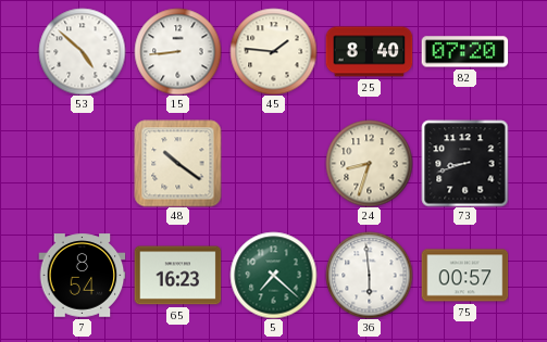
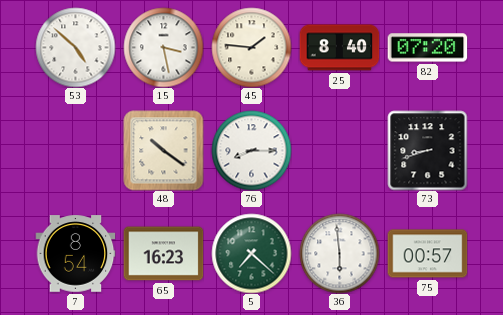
15: 8:44 -> 3:28
76: none -> 8:15
24: 8:33 -> none
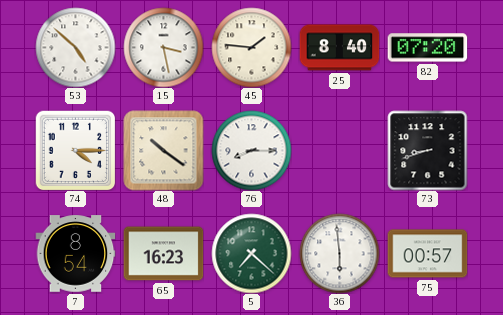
74: none -> 4:15
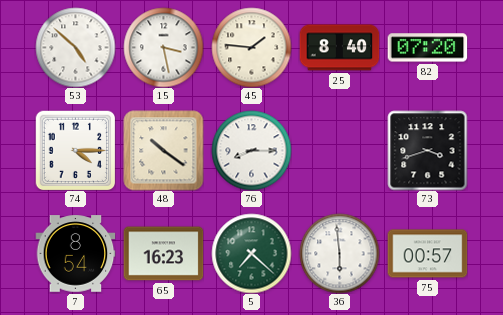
73: 8:42 -> 3:42
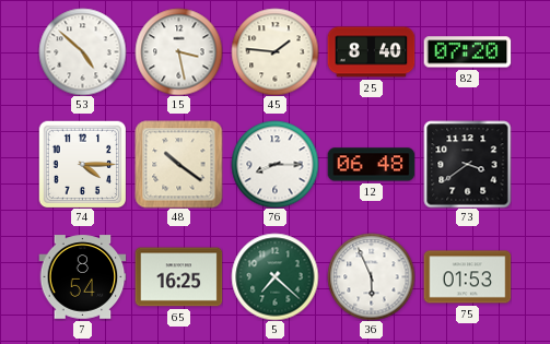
12: none -> 06:48
73: 3:42 -> 3:39
65: 16:23 -> 16:25
36: 5:59 -> 5:56
75: 00:57 -> 01:53
